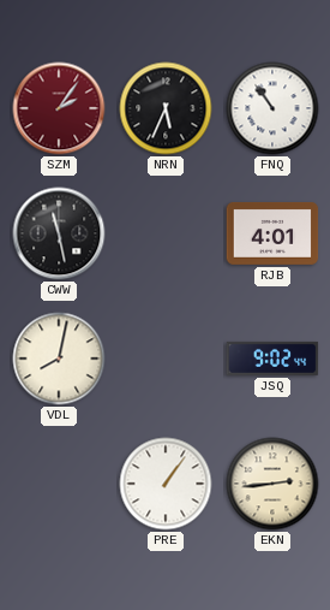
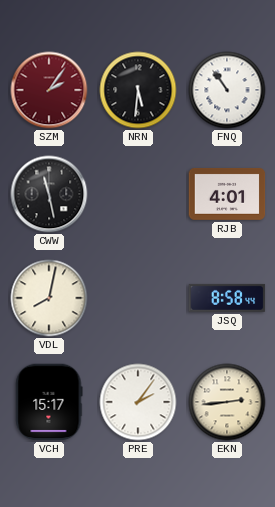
NRN: 5:34 -> 5:31
JSQ: 9:02 -> 8:58
VCH: none -> 15:17
PRE: 1:06 -> 2:06
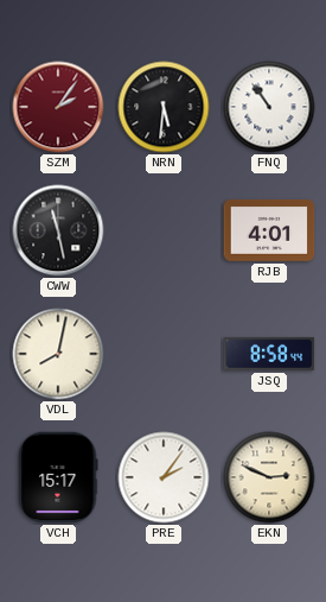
EKN: 2:44 -> 2:49
